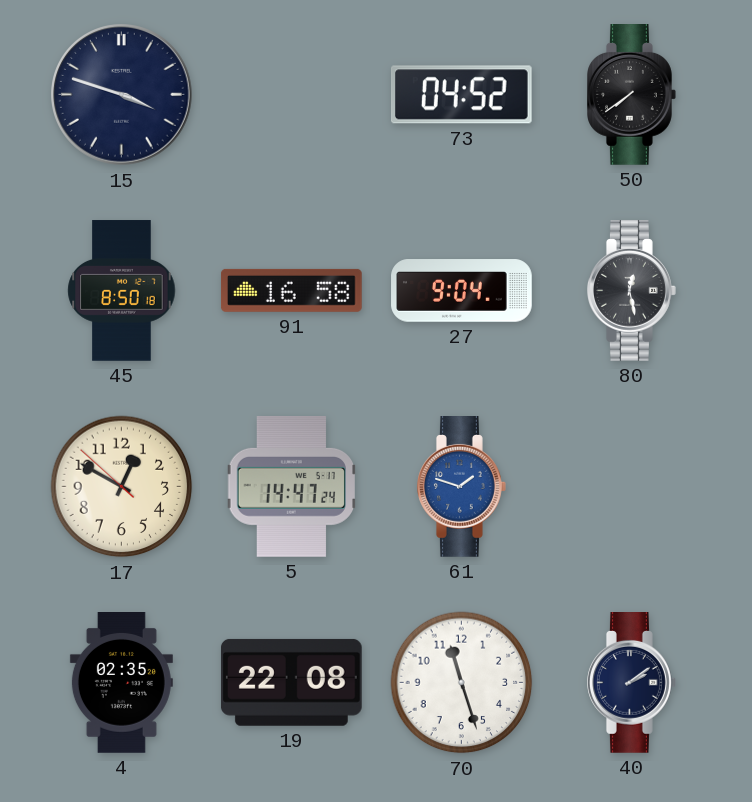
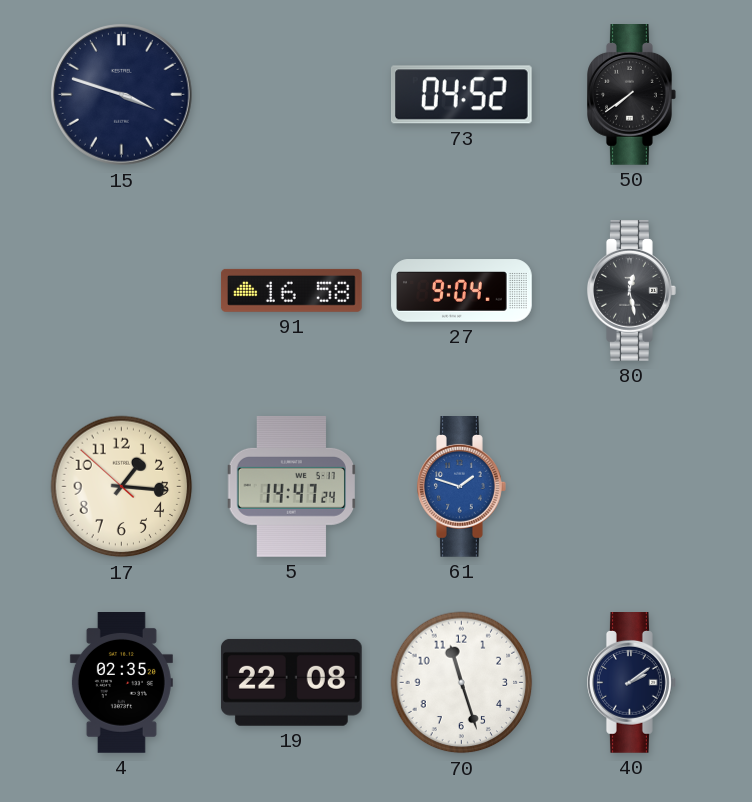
45: 8:50 -> none
17: 12:49 -> 1:15
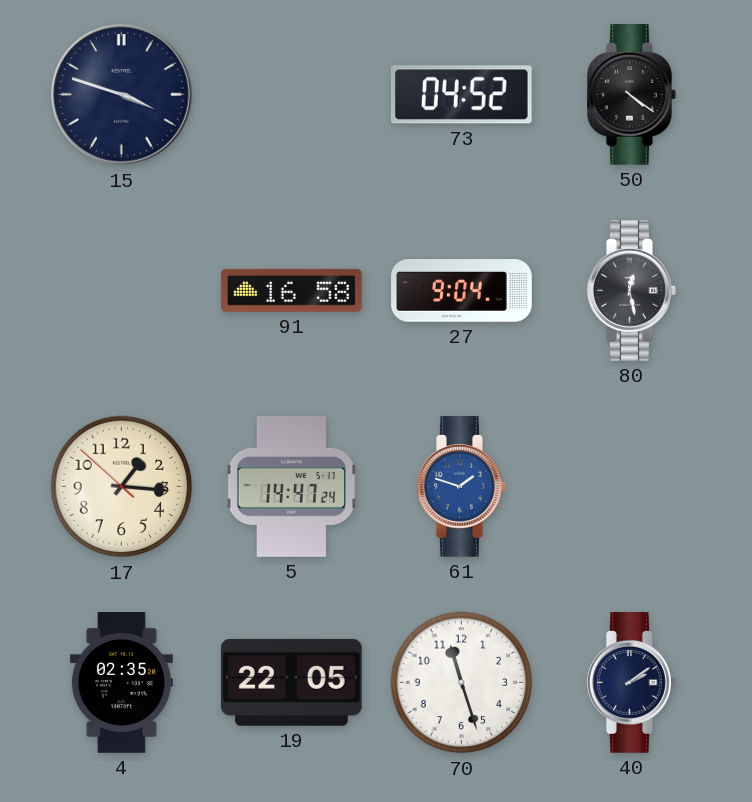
50: 7:39 -> 4:21
19: 22:08 -> 22:05
